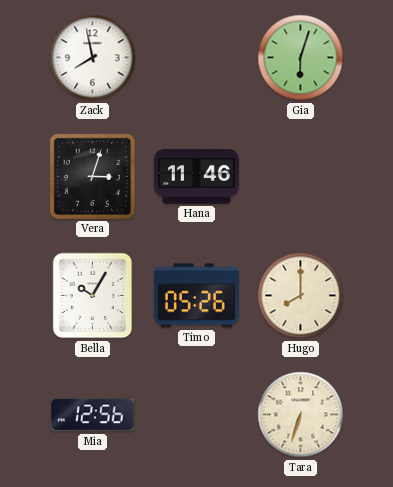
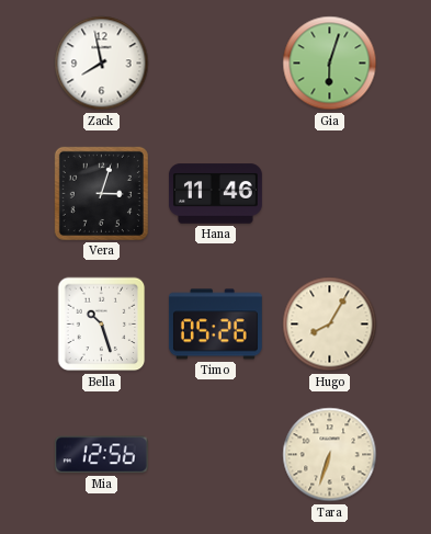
Bella: 10:05 -> 10:27
Hugo: 8:00 -> 8:05
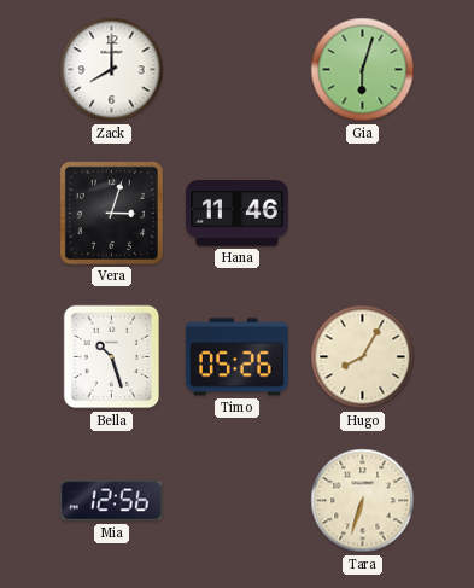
Zack: 7:58 -> 8:00
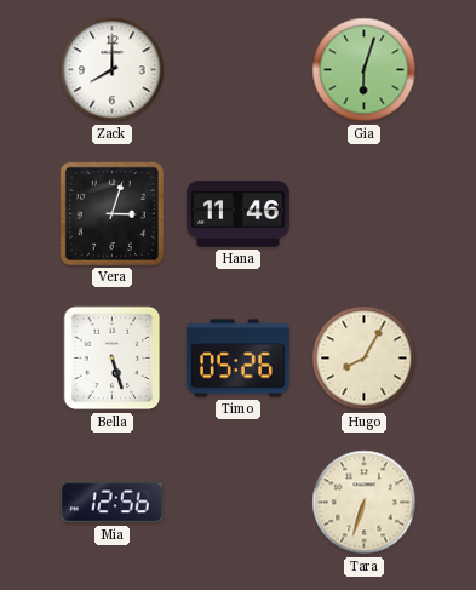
Bella: 10:27 -> 5:27
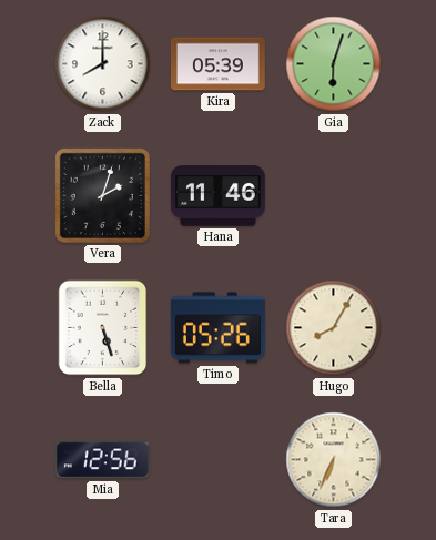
Kira: none -> 05:39
Vera: 3:03 -> 2:03
Tara: 6:33 -> 6:34
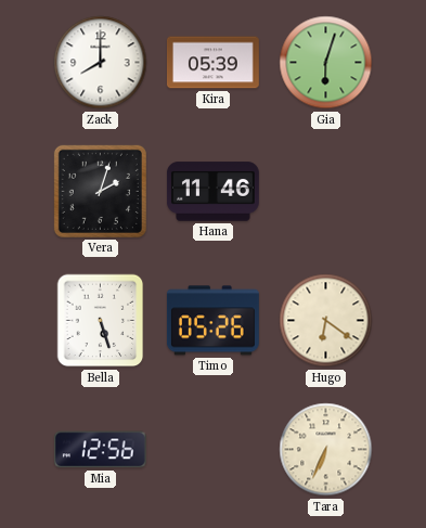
Hugo: 8:05 -> 6:21
